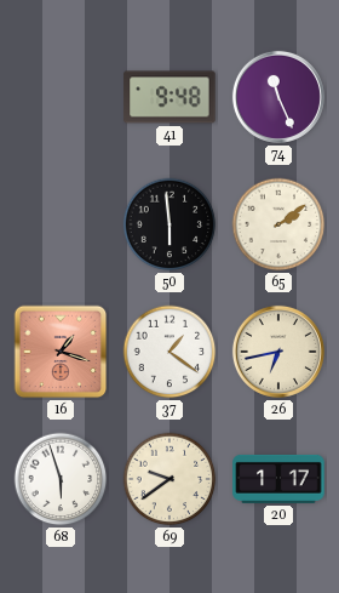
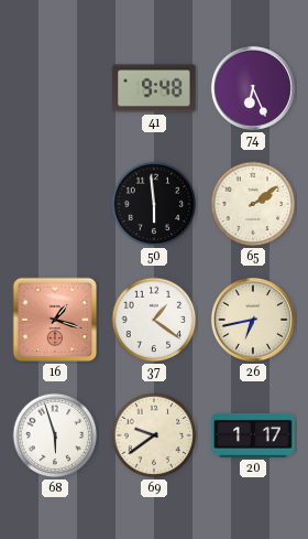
74: 11:26 -> 6:26
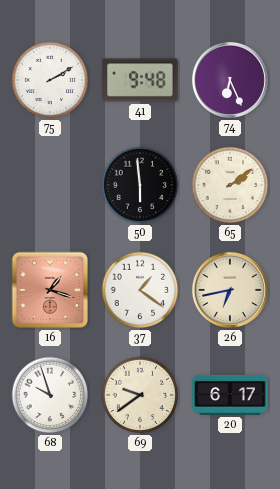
75: none -> 2:10
68: 5:57 -> 9:57
20: 1:17 -> 6:17
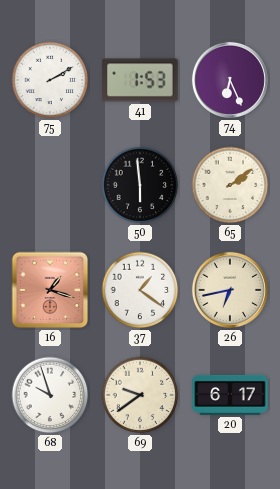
41: 9:48 -> 1:53
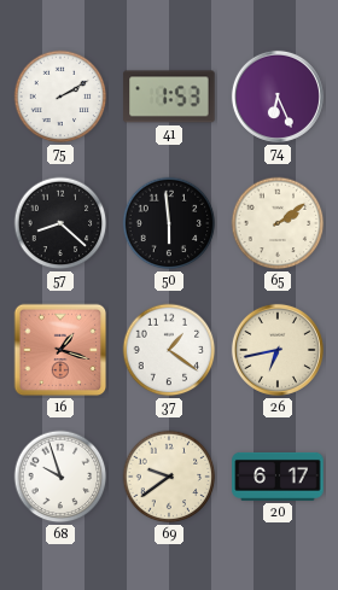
57: none -> 8:22
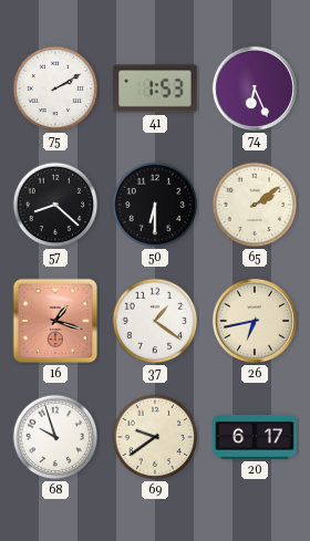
50: 5:59 -> 6:30
